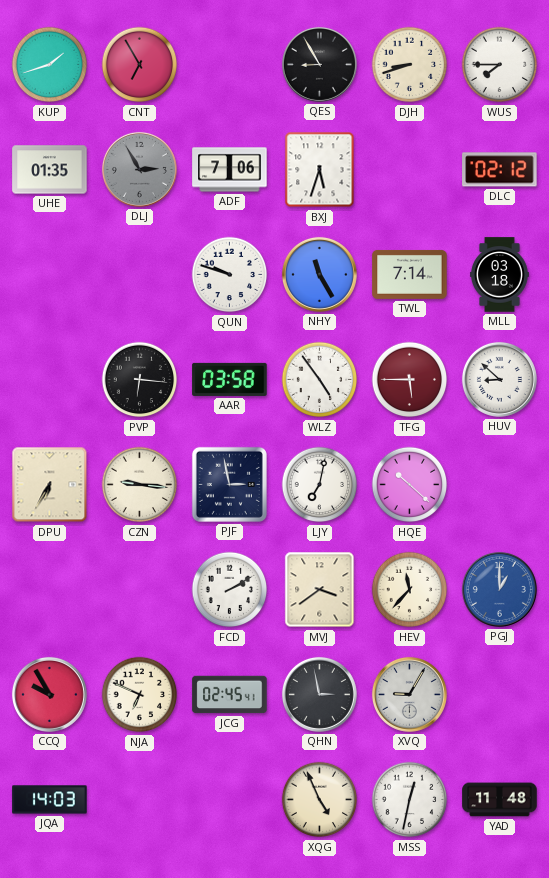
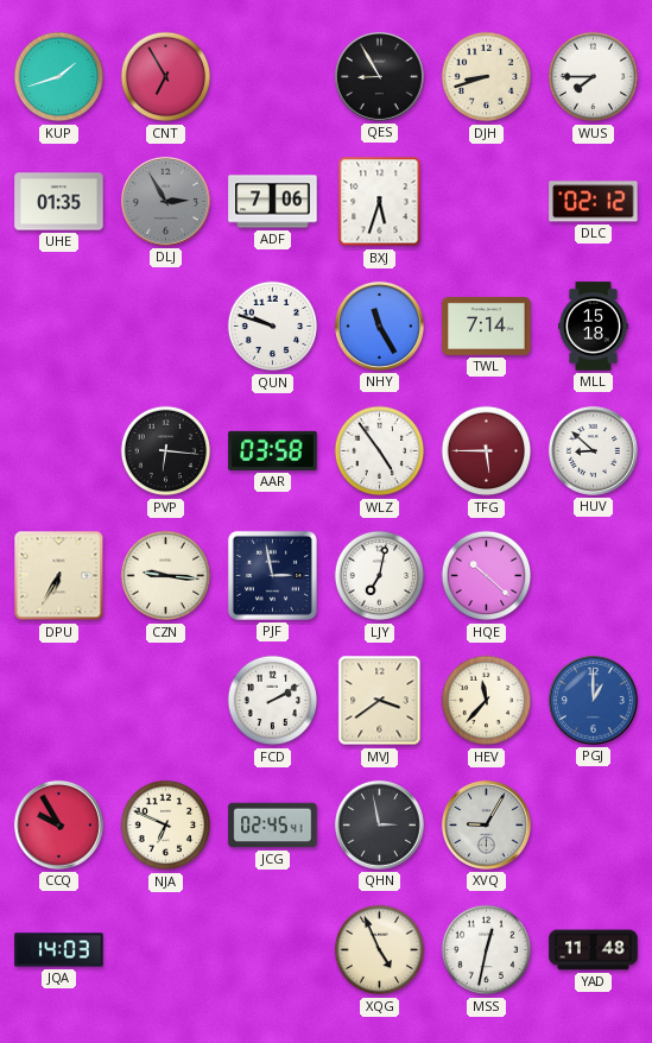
MLL: 03:18 -> 15:18
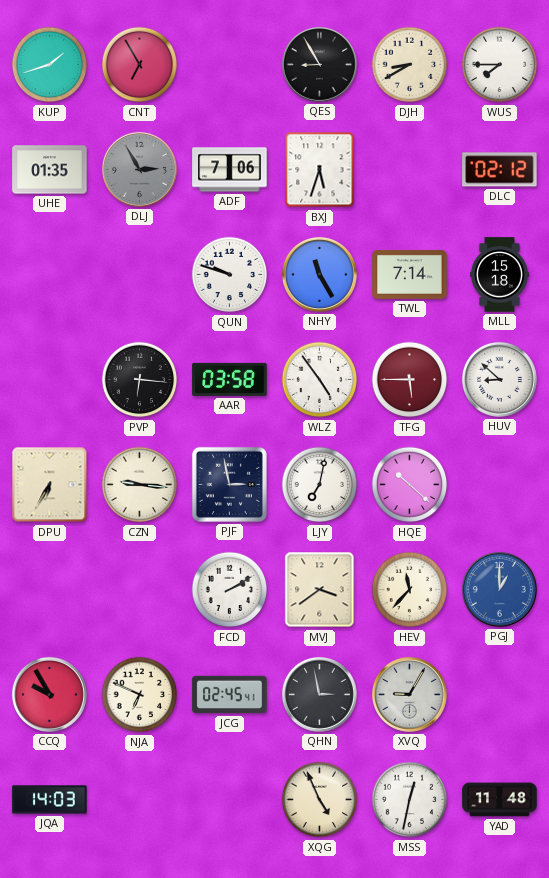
DJH: 8:42 -> 8:40
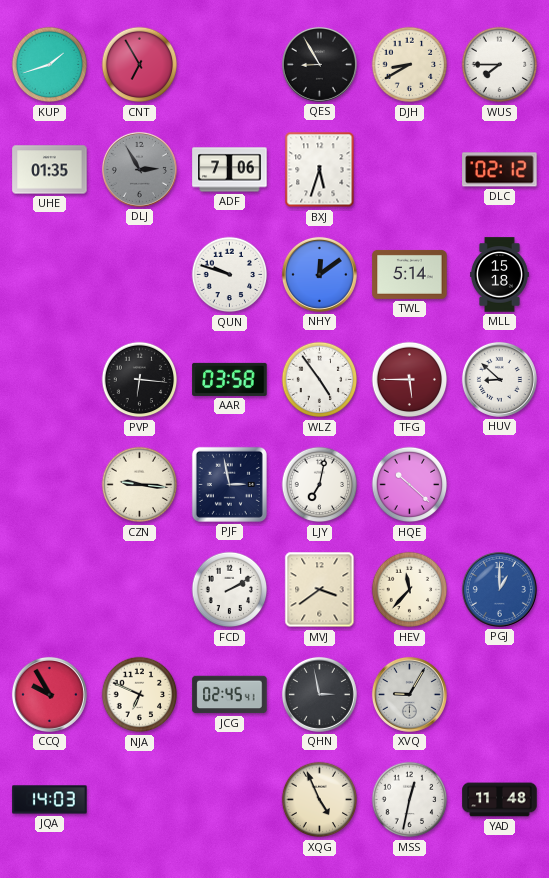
NHY: 11:25 -> 12:09
TWL: 7:14 -> 5:14
DPU: 6:35 -> none
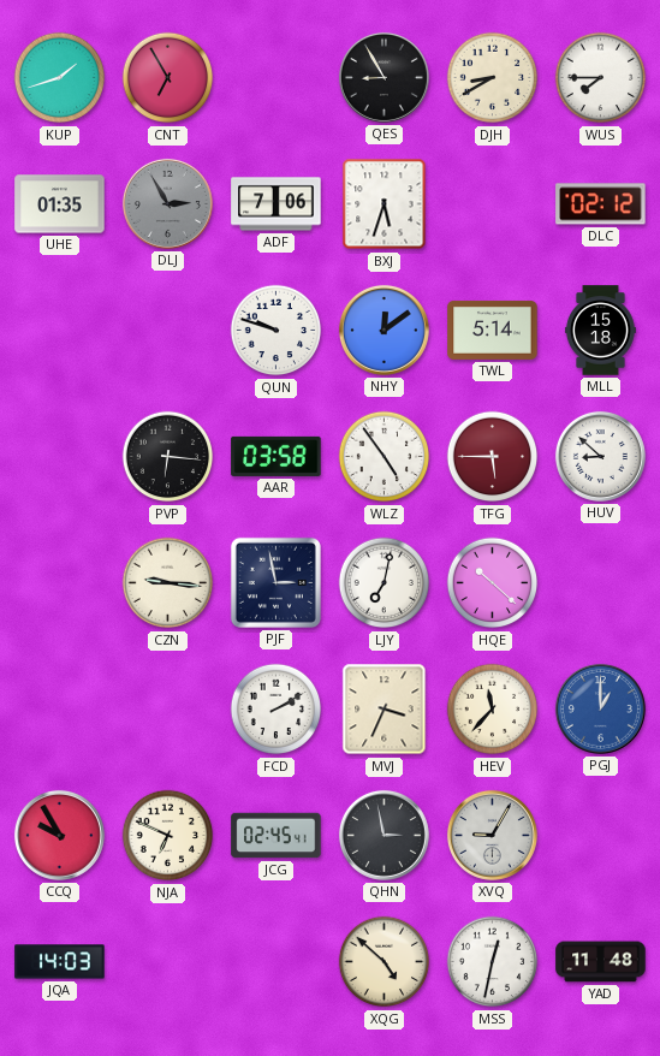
MVJ: 3:39 -> 3:34
XQG: 4:56 -> 4:52
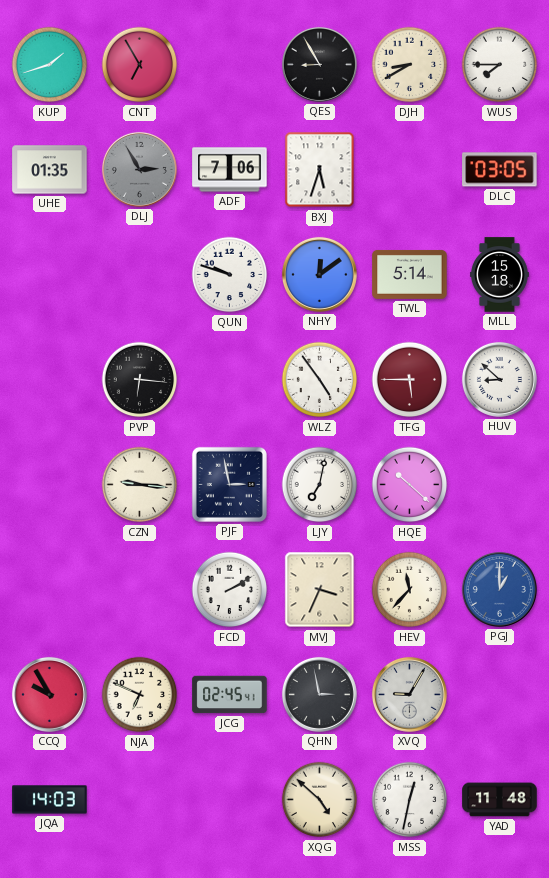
DLC: 02:12 -> 03:05
AAR: 03:58 -> none
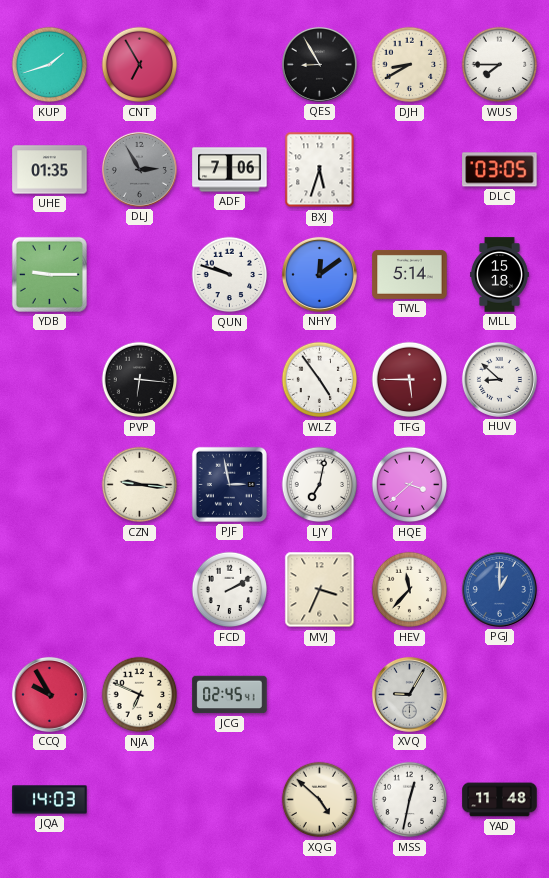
YDB: none -> 9:15
HQE: 10:22 -> 3:38
QHN: 2:58 -> none
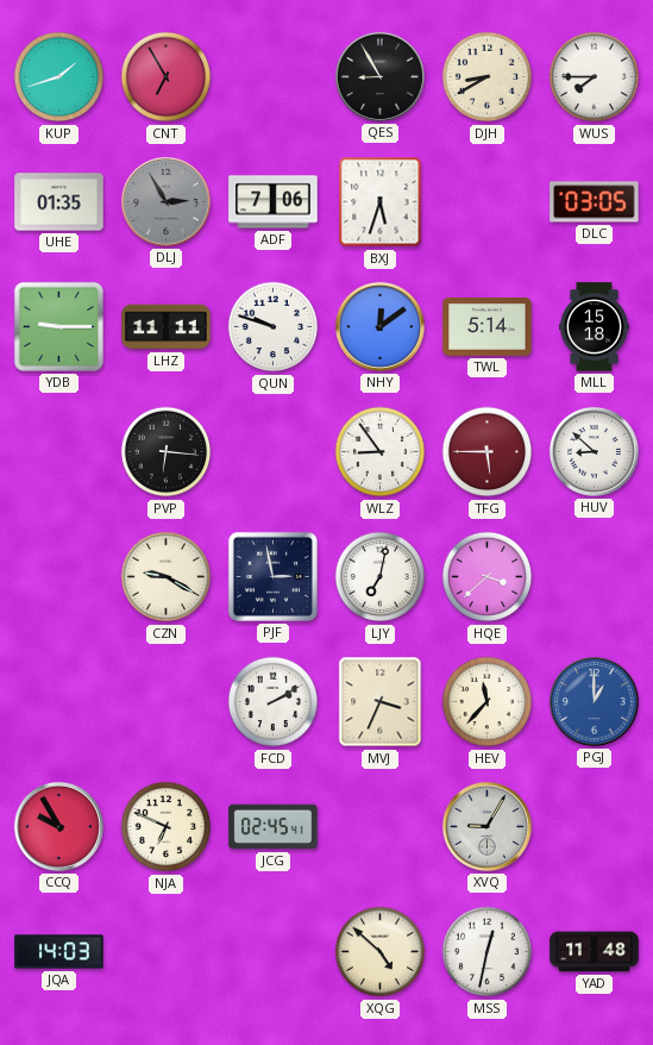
LHZ: none -> 11:11
WLZ: 4:54 -> 8:54
CZN: 9:16 -> 9:20
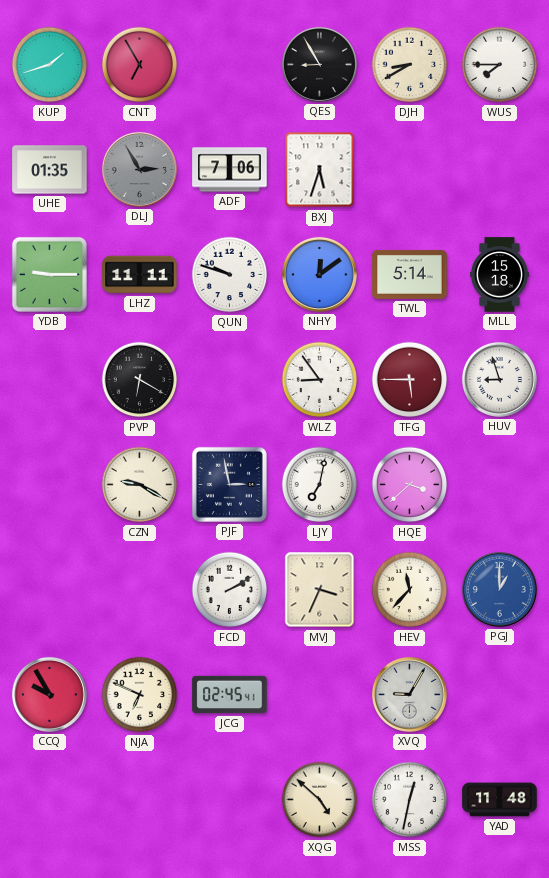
DLC: 03:05 -> none
PVP: 6:16 -> 6:20
HUV: 8:52 -> 8:57
JQA: 14:03 -> none
